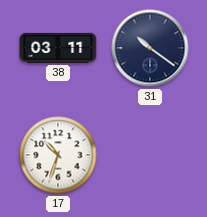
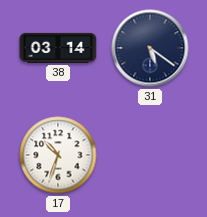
38: 03:11 -> 03:14
31: 10:21 -> 5:21
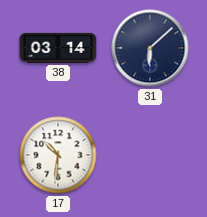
31: 5:21 -> 6:08
17: 10:33 -> 10:31
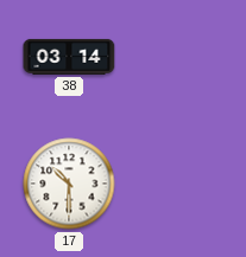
31: 6:08 -> none
17: 10:31 -> 10:30
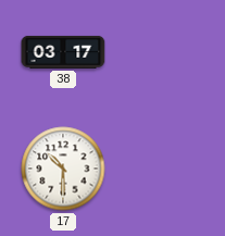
38: 03:14 -> 03:17
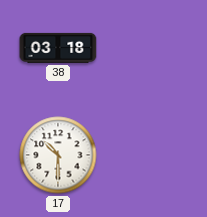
38: 03:17 -> 03:18
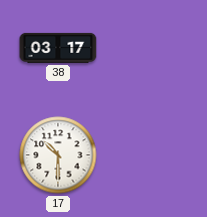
38: 03:18 -> 03:17
